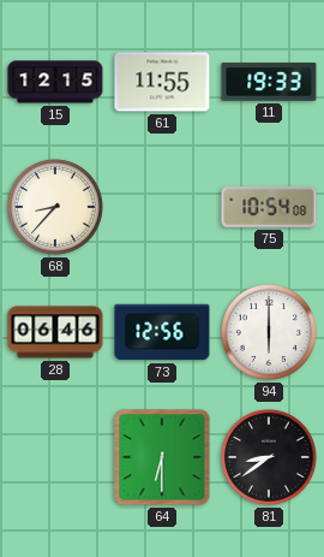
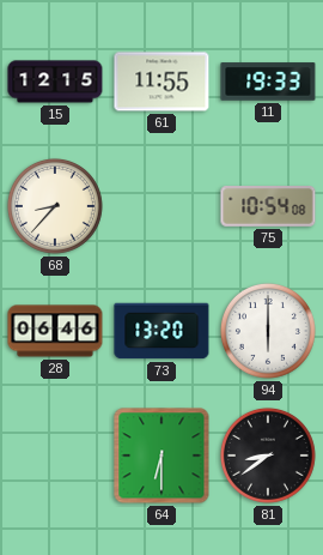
73: 12:56 -> 13:20
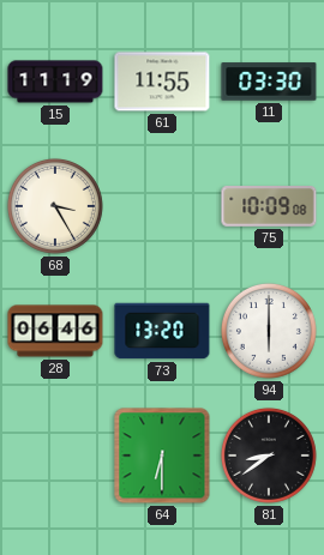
15: 12:15 -> 11:19
11: 19:33 -> 03:30
68: 8:37 -> 3:25
75: 10:54 -> 10:09
